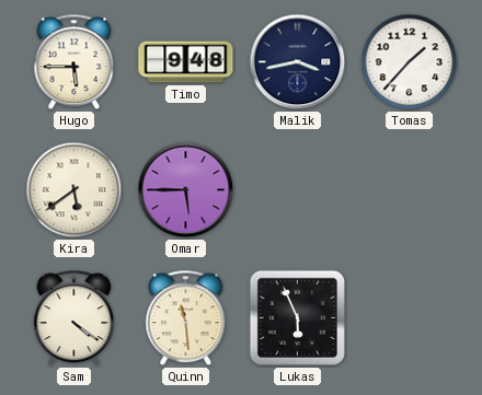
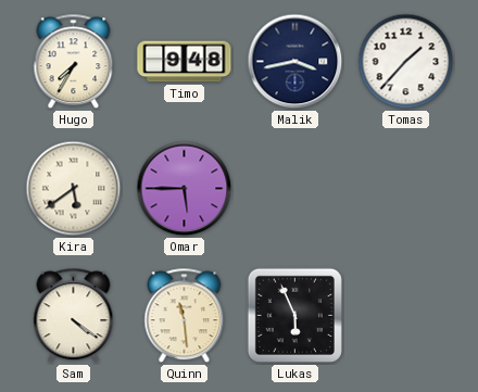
Hugo: 5:45 -> 7:35
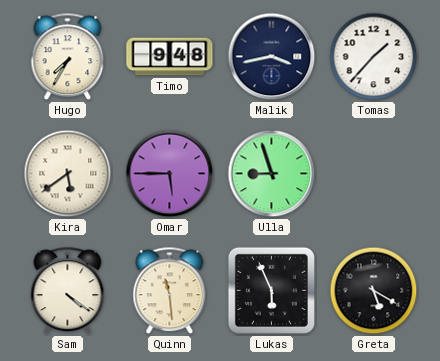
Ulla: none -> 8:57
Greta: none -> 5:20
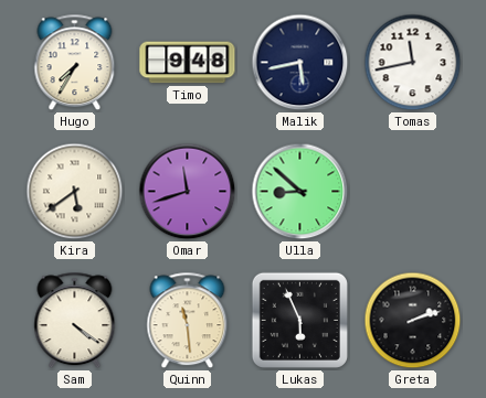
Malik: 3:43 -> 5:43
Tomas: 1:37 -> 11:43
Omar: 5:45 -> 11:42
Ulla: 8:57 -> 8:52
Greta: 5:20 -> 2:12
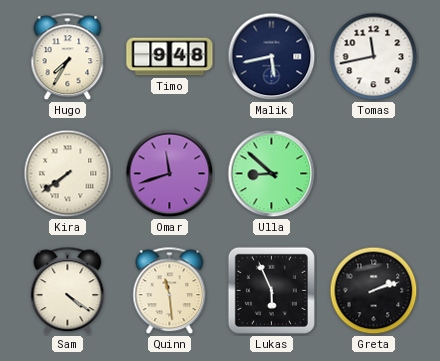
Kira: 5:39 -> 7:39
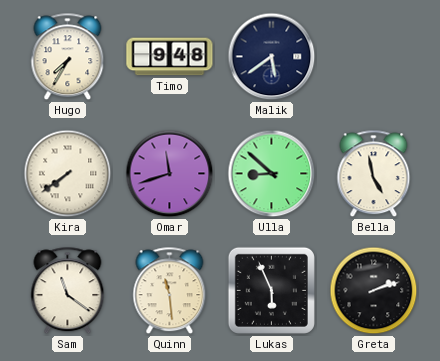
Malik: 5:43 -> 5:39
Tomas: 11:43 -> none
Bella: none -> 4:58
Sam: 4:21 -> 11:21
